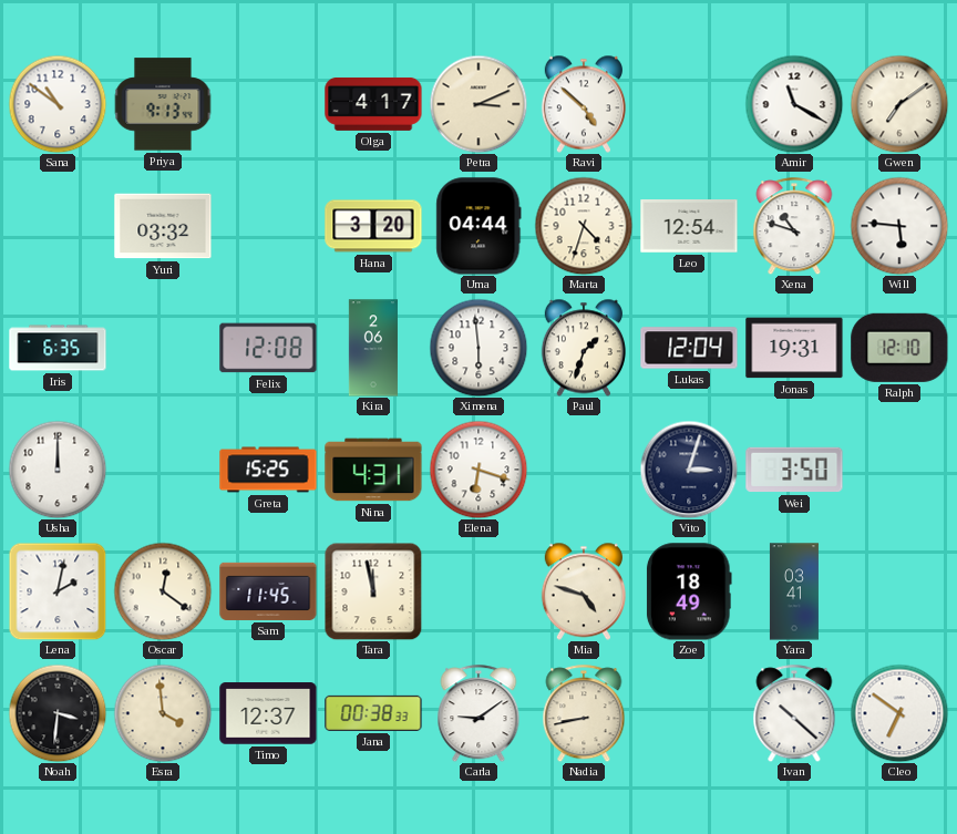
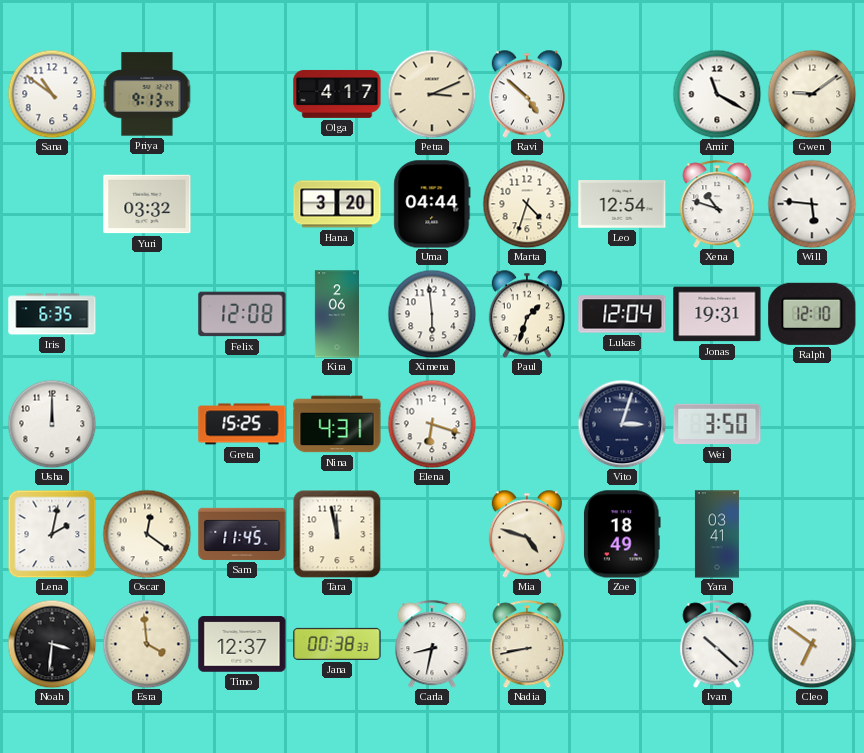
Gwen: 7:09 -> 9:09
Carla: 9:09 -> 8:32
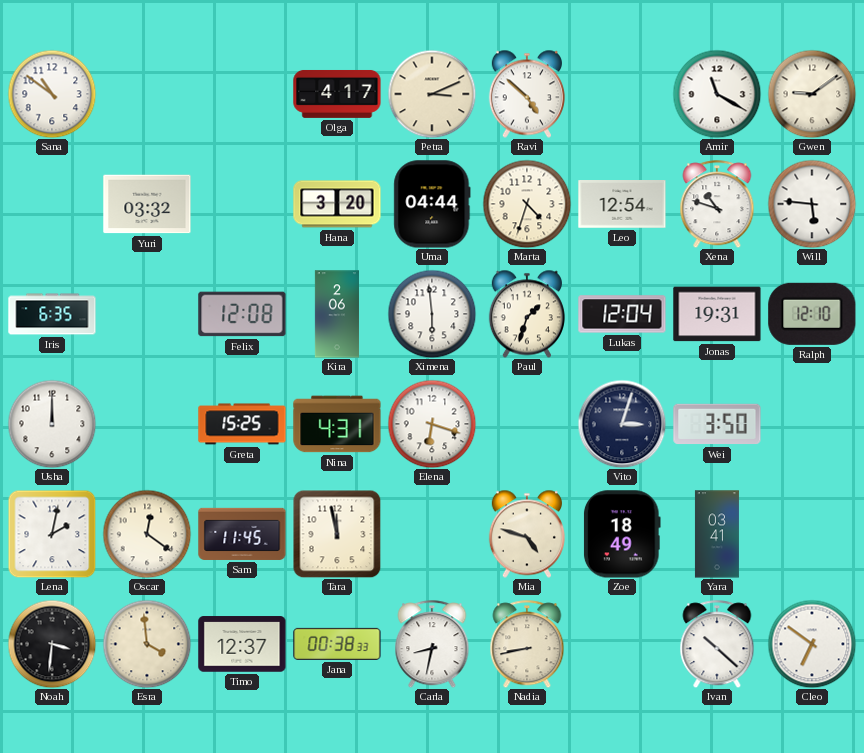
Priya: 9:13 -> none
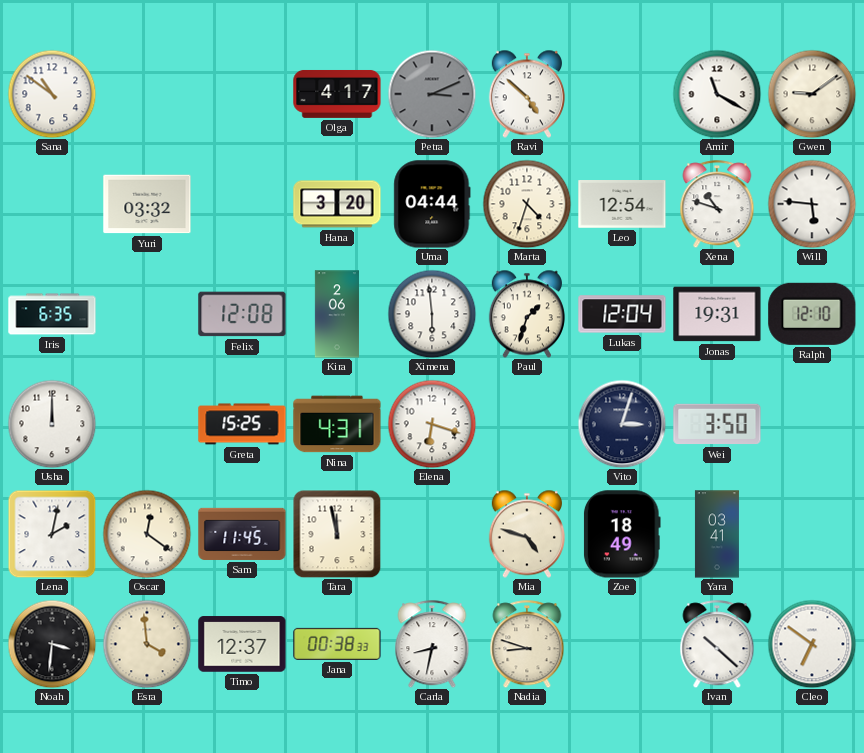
Petra dial: cream -> grey
Nadia: 8:43 -> 8:48
